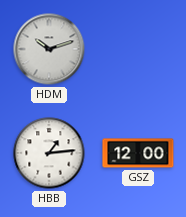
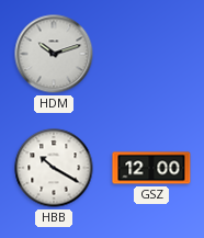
HBB: 1:14 -> 10:20
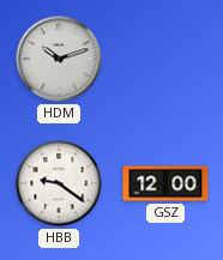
HBB: 10:20 -> 9:21
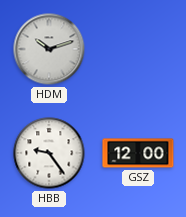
HBB: 9:21 -> 9:24
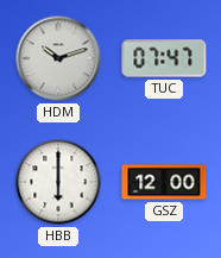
TUC: none -> 07:47
HBB: 9:24 -> 6:00
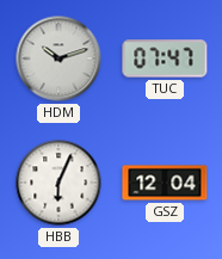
HBB: 6:00 -> 6:04
GSZ: 12:00 -> 12:04
